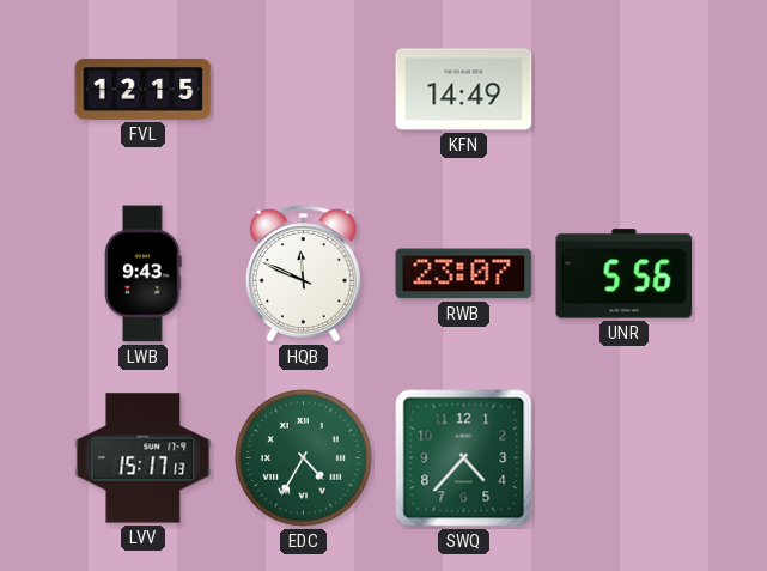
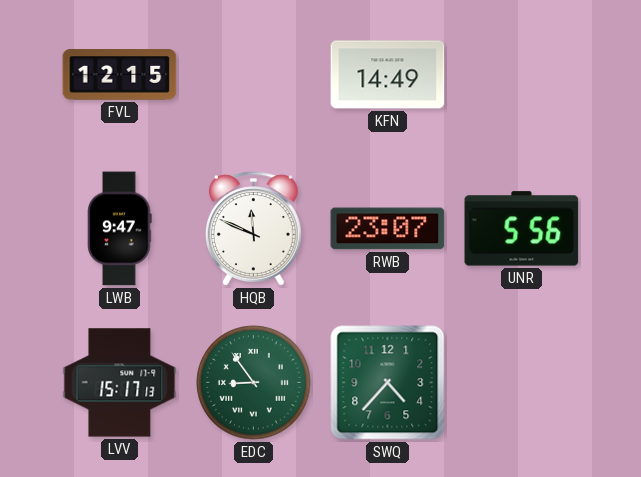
LWB: 9:43 -> 9:47
EDC: 4:35 -> 8:54
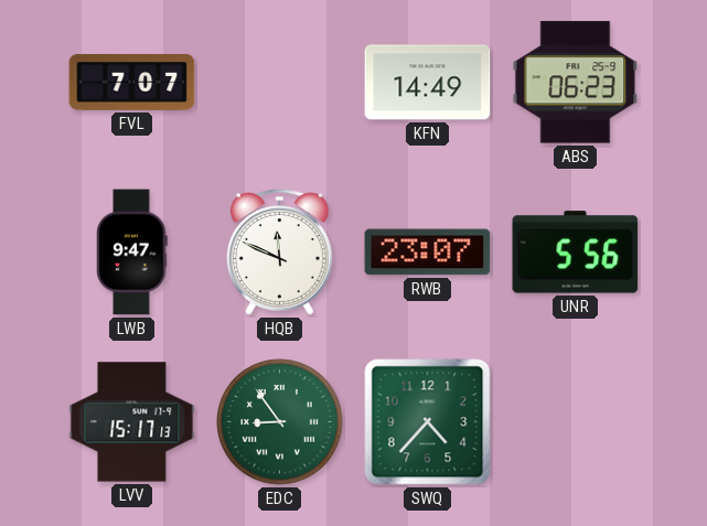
FVL: 12:15 -> 7:07
ABS: none -> 06:23
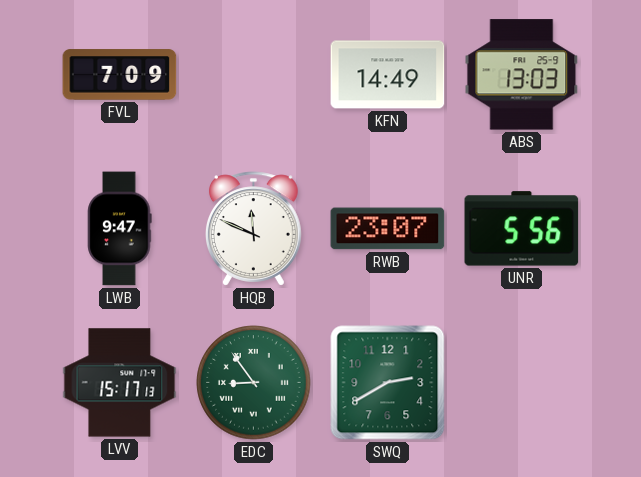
FVL: 7:07 -> 7:09
ABS: 06:23 -> 13:03
SWQ: 4:37 -> 2:40
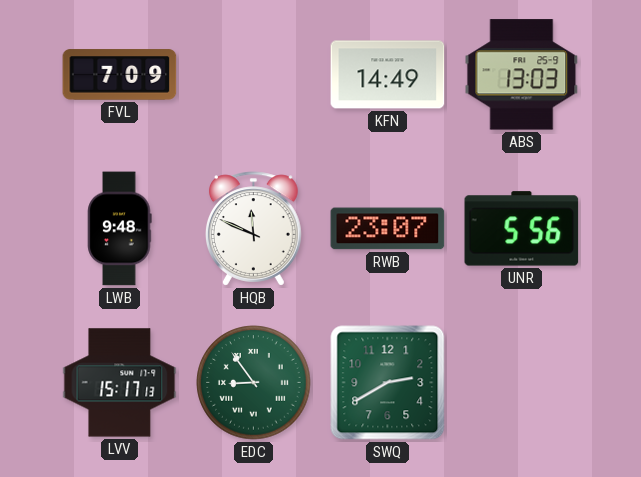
LWB: 9:47 -> 9:48
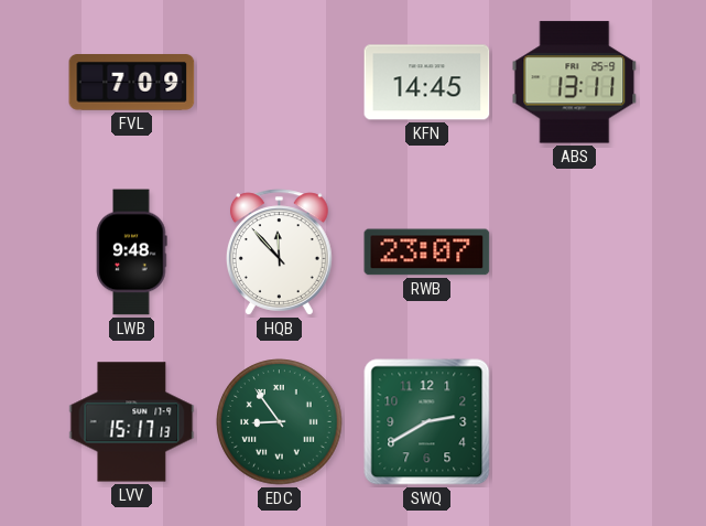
KFN: 14:49 -> 14:45
ABS: 13:03 -> 13:11
HQB: 11:49 -> 11:53
UNR: 5:56 -> none
